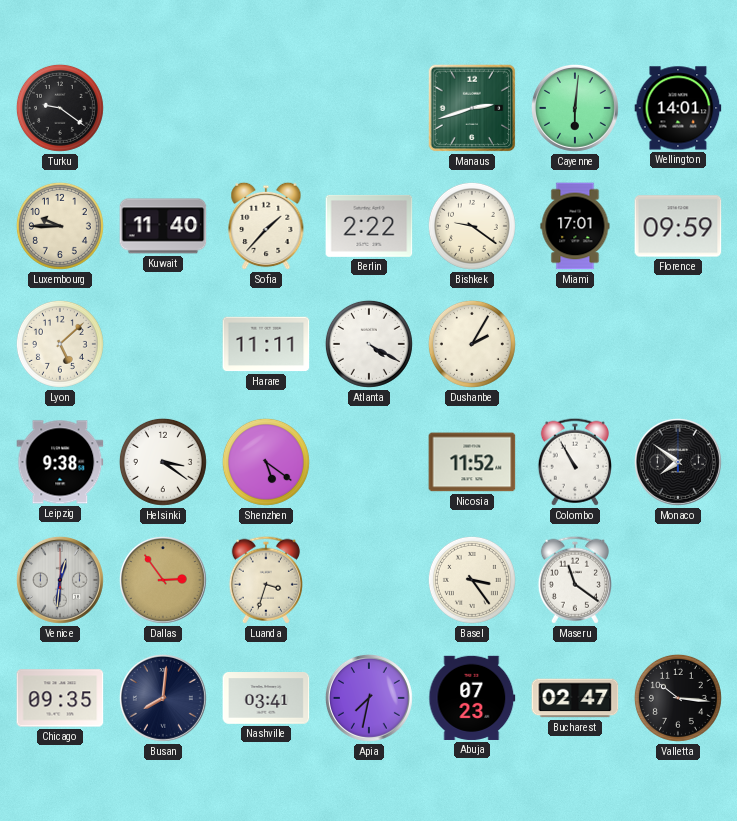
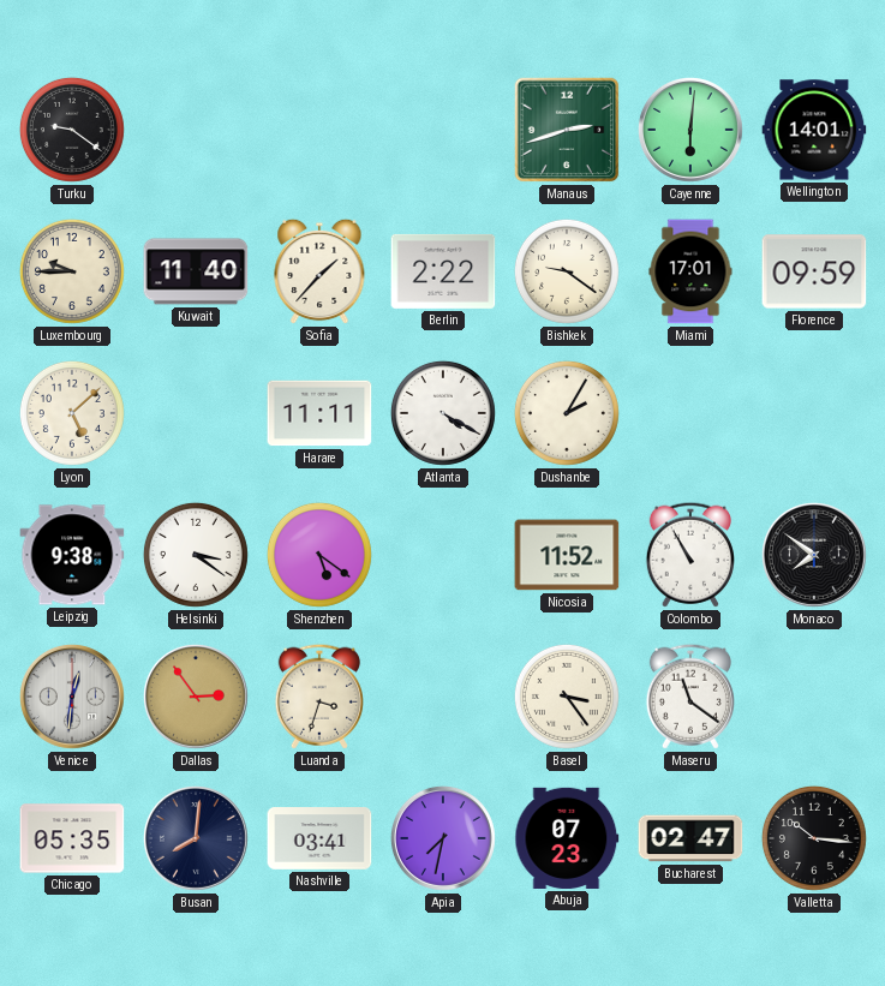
Chicago: 09:35 -> 05:35
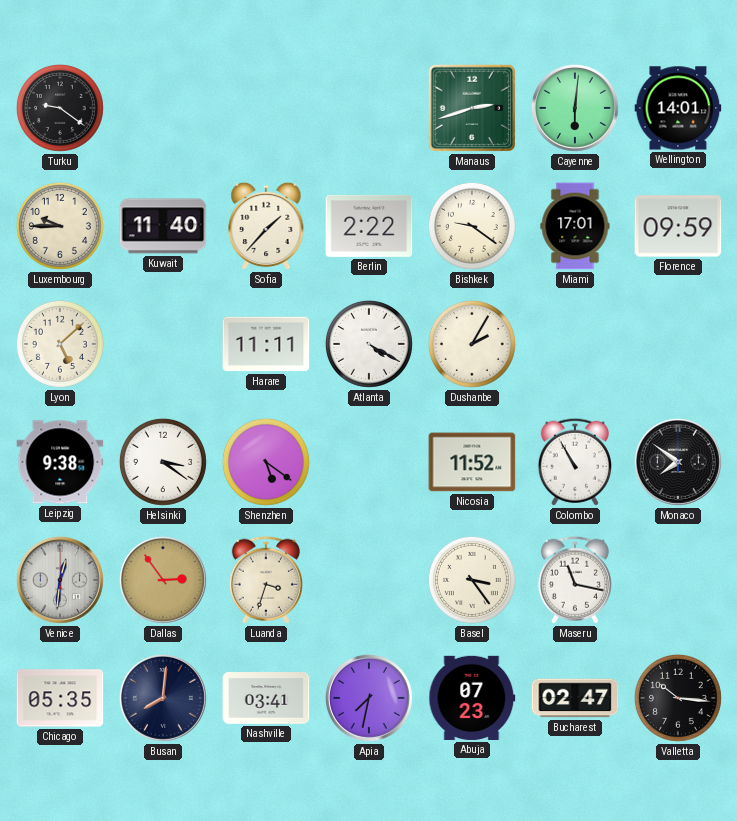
Maseru: 11:21 -> 11:17
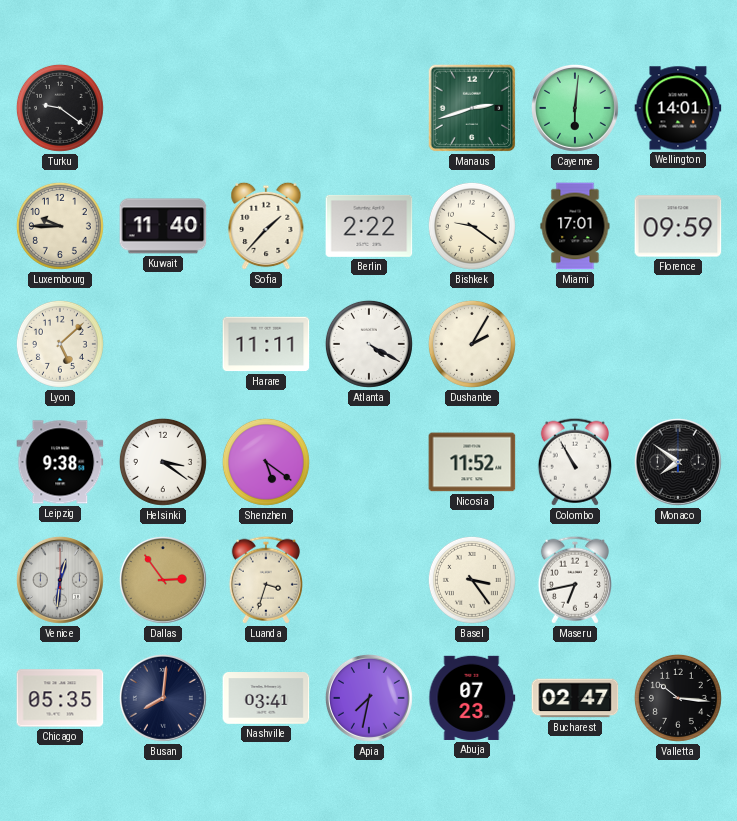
Maseru: 11:17 -> 6:43
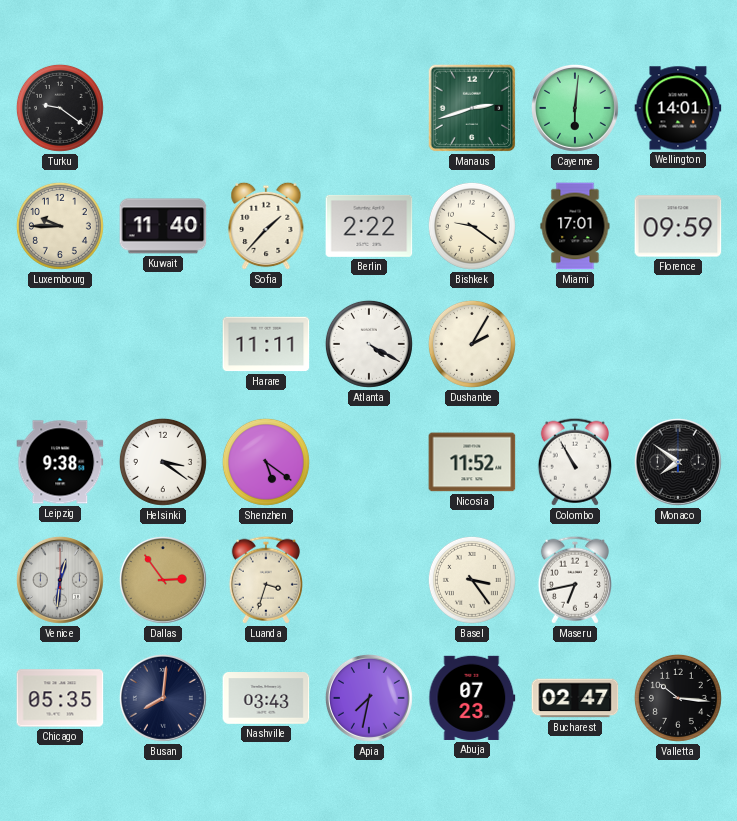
Lyon: 5:08 -> none
Nashville: 03:41 -> 03:43
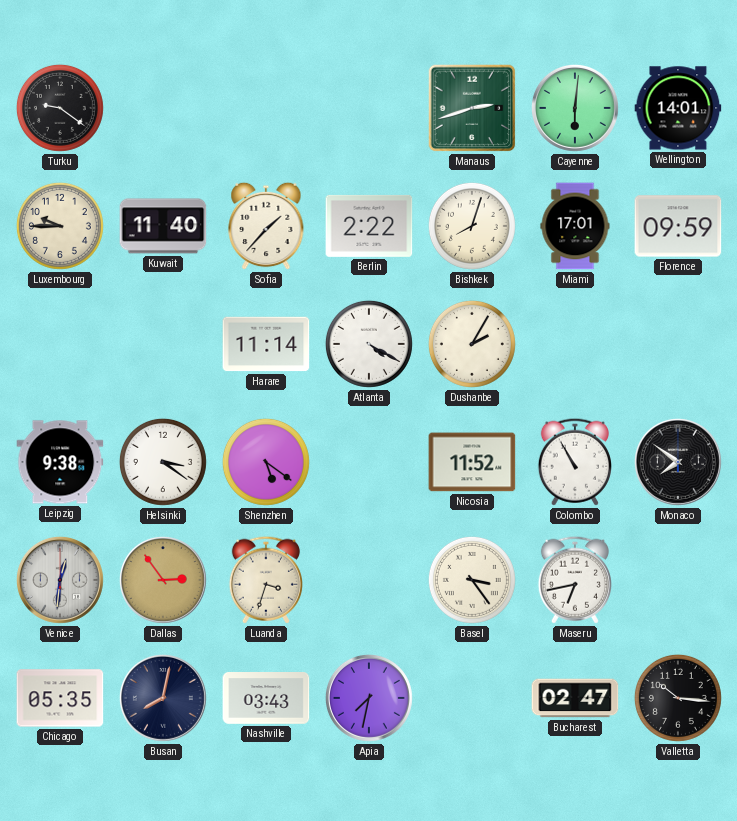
Bishkek: 9:21 -> 8:03
Harare: 11:11 -> 11:14
Busan: 8:01 -> 8:02
Abuja: 07:23 -> none
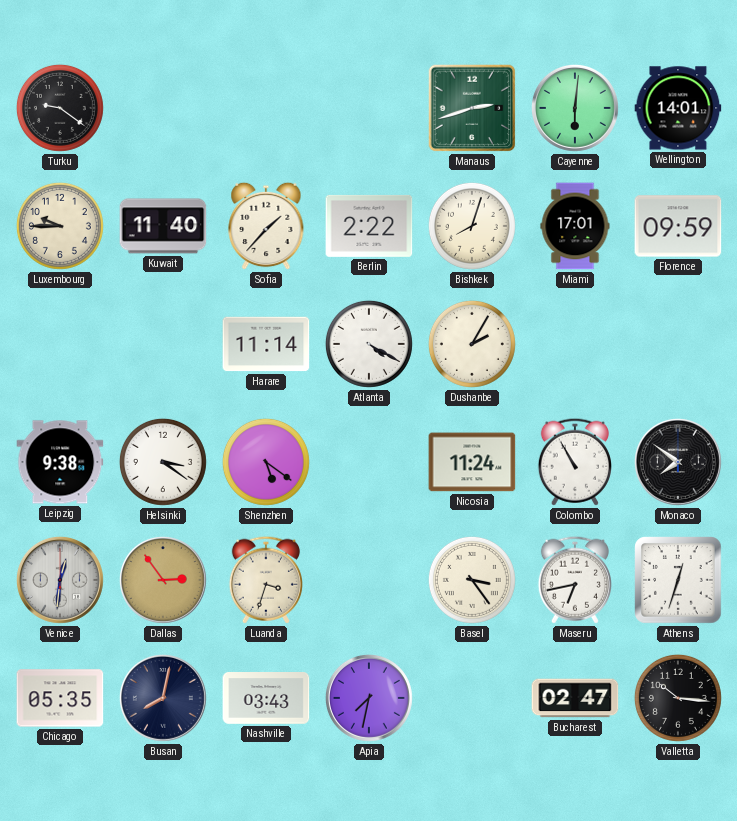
Nicosia: 11:52 -> 11:24
Athens: none -> 12:33
